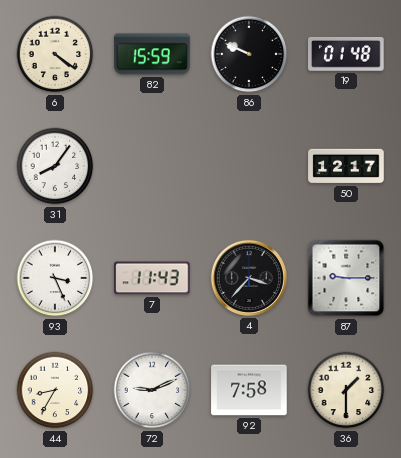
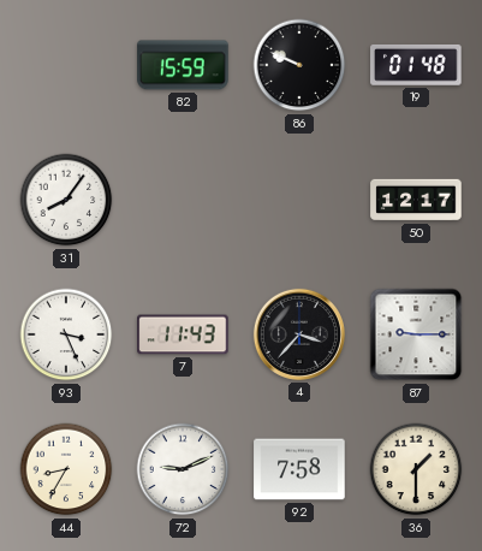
6: 4:21 -> none
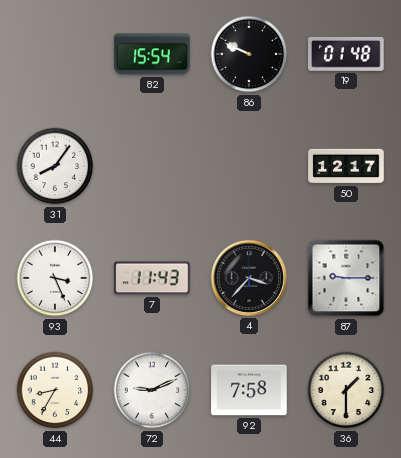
82: 15:59 -> 15:54
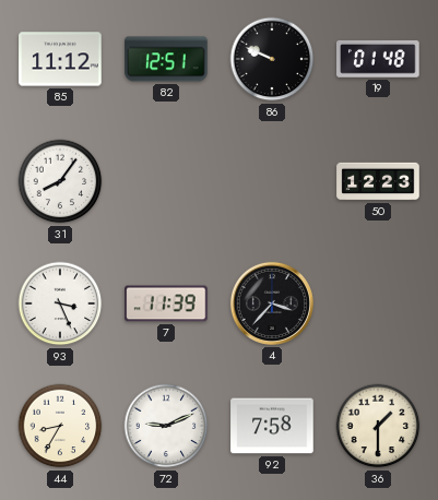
85: none -> 11:12
82: 15:54 -> 12:51
50: 12:17 -> 12:23
7: 11:43 -> 11:39
87: 9:15 -> none
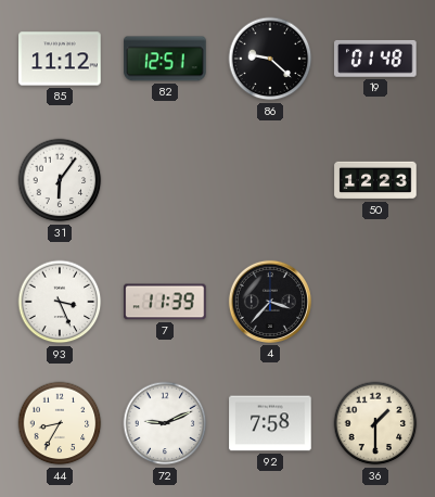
86: 9:49 -> 9:22
31: 8:06 -> 6:06
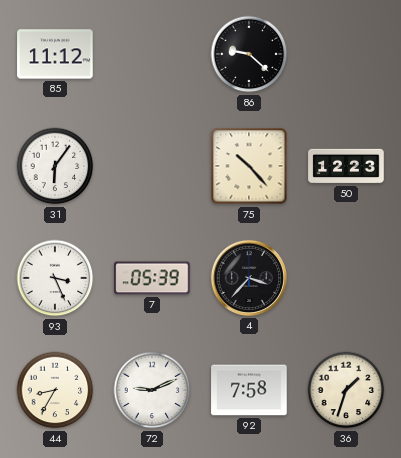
82: 12:51 -> none
19: 01:48 -> none
75: none -> 10:23
7: 11:39 -> 05:39
36: 1:30 -> 1:33
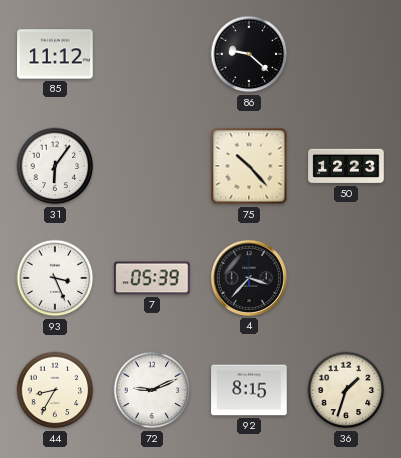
92: 7:58 -> 8:15
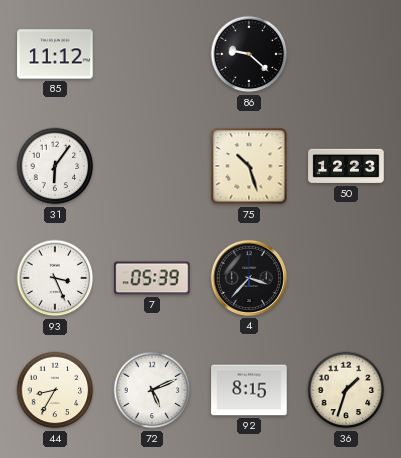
75: 10:23 -> 10:27
72: 9:11 -> 5:11
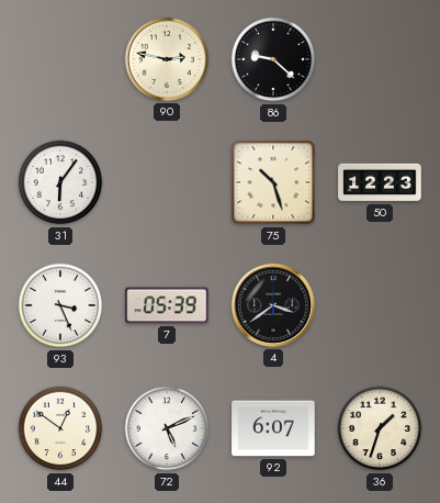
85: 11:12 -> none
90: none -> 2:47
4: 3:37 -> 3:39
44: 8:35 -> 12:51
92: 8:15 -> 6:07
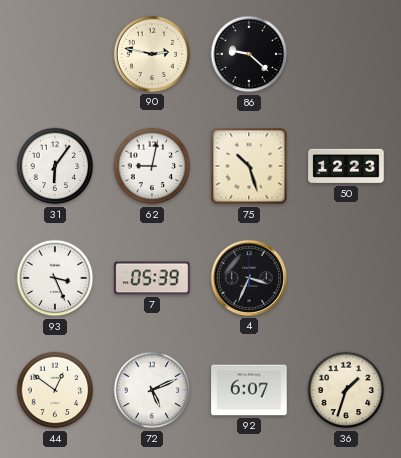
62: none -> 9:02
4: 3:39 -> 3:34
